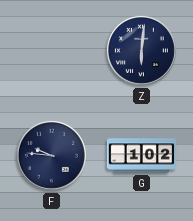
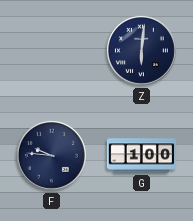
G: 1:02 -> 1:00
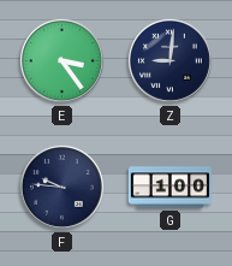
E: none -> 3:24
Z: 6:01 -> 9:01
